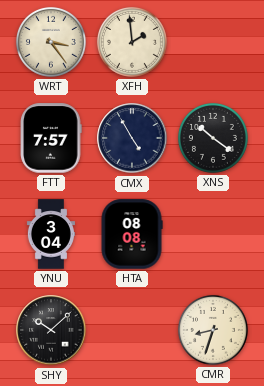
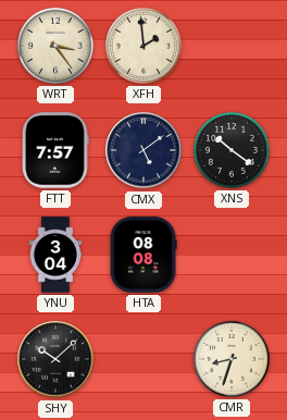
CMX: 4:55 -> 5:09
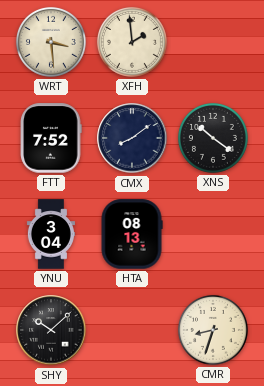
WRT: 3:24 -> 3:29
FTT: 7:57 -> 7:52
CMX: 5:09 -> 8:09
HTA: 08:08 -> 08:13
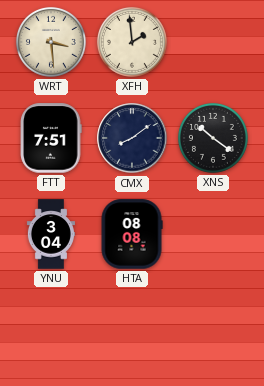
FTT: 7:52 -> 7:51
HTA: 08:13 -> 08:08
SHY: 10:08 -> none
CMR: 8:33 -> none
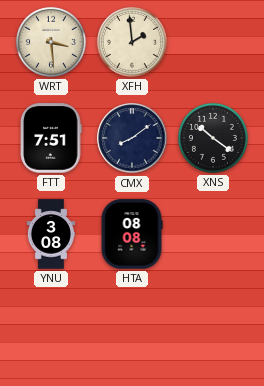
YNU: 3:04 -> 3:08
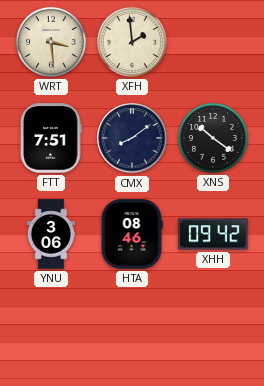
YNU: 3:08 -> 3:06
HTA: 08:08 -> 08:46
XHH: none -> 09:42
